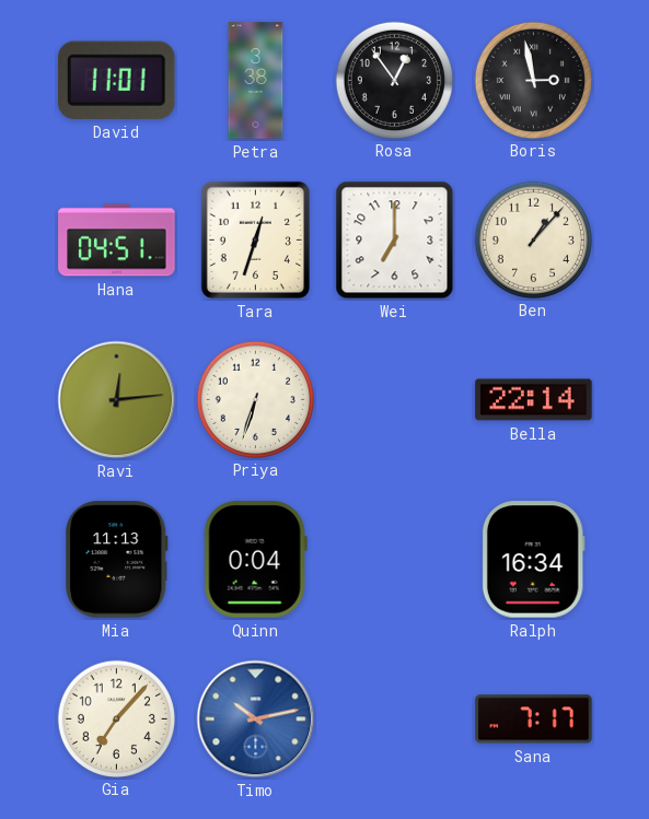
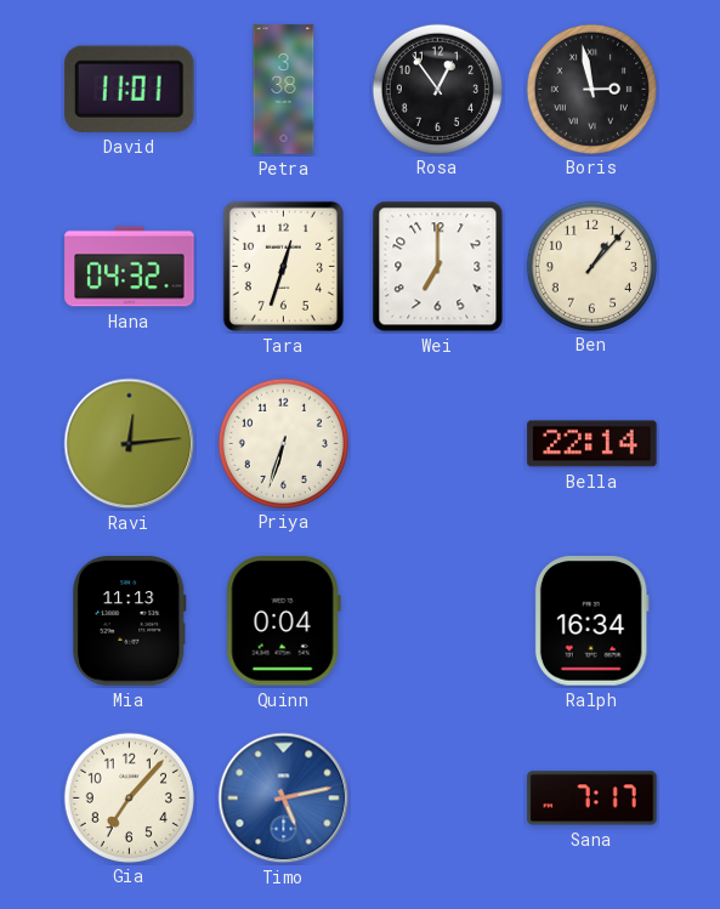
Hana: 04:51 -> 04:32
Timo: 10:13 -> 5:13
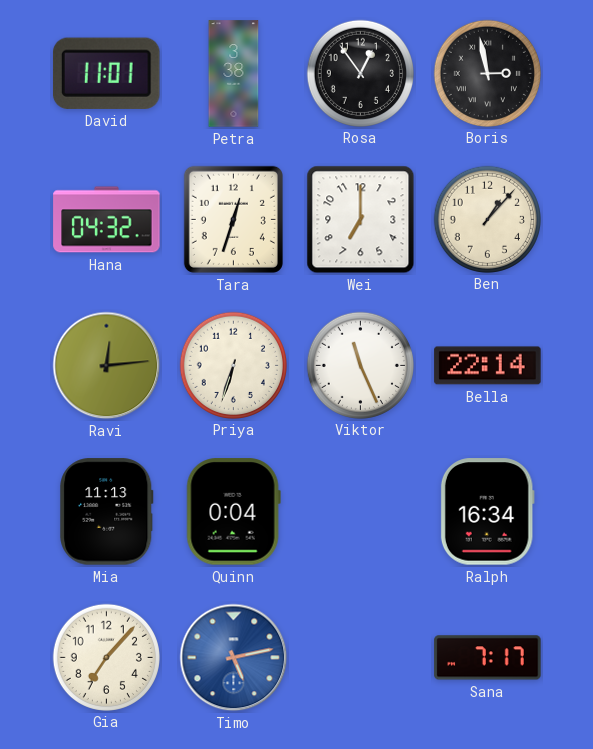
Viktor: none -> 11:26
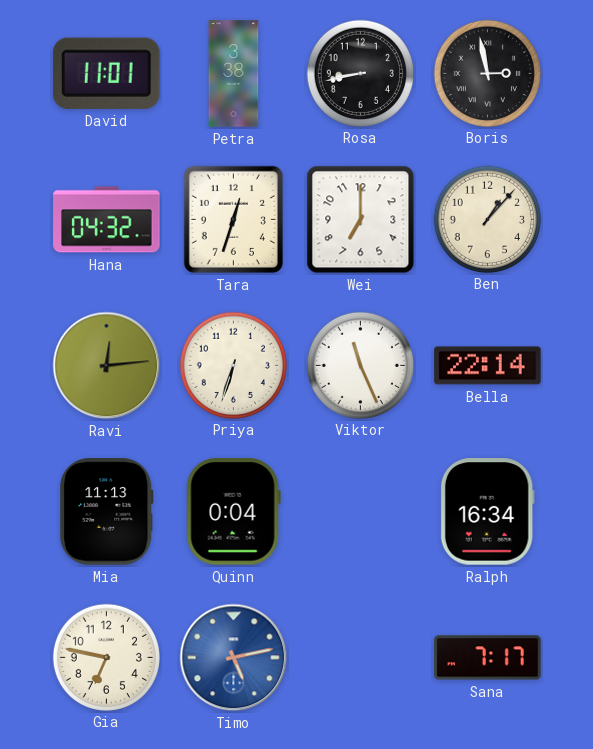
Rosa: 12:54 -> 8:43
Gia: 7:07 -> 6:47
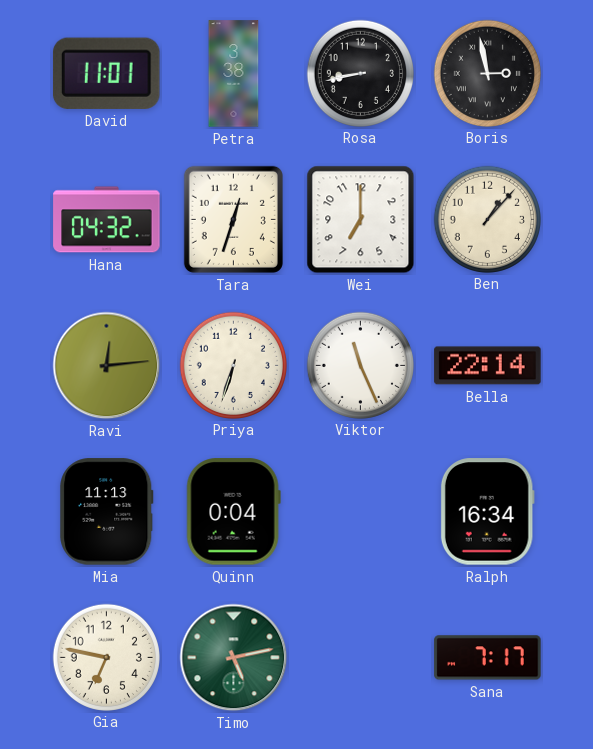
Timo dial: blue -> green
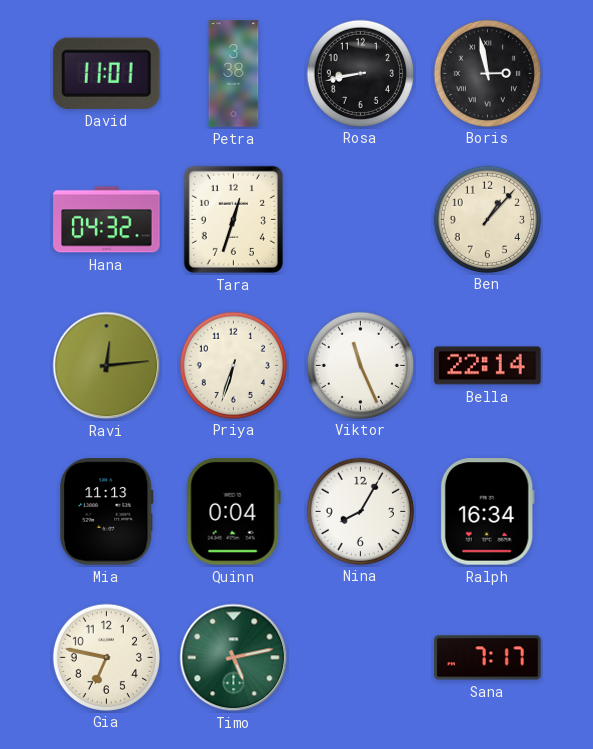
Wei: 7:00 -> none
Nina: none -> 8:05
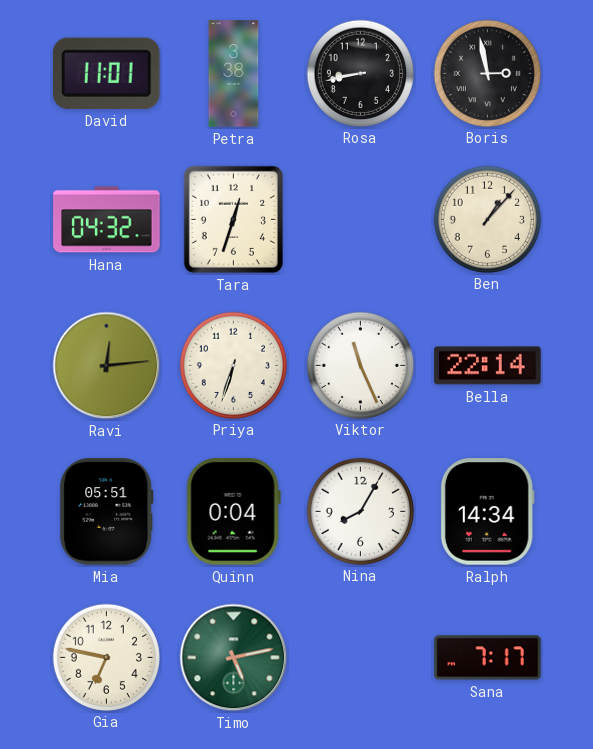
Mia: 11:13 -> 05:51
Ralph: 16:34 -> 14:34
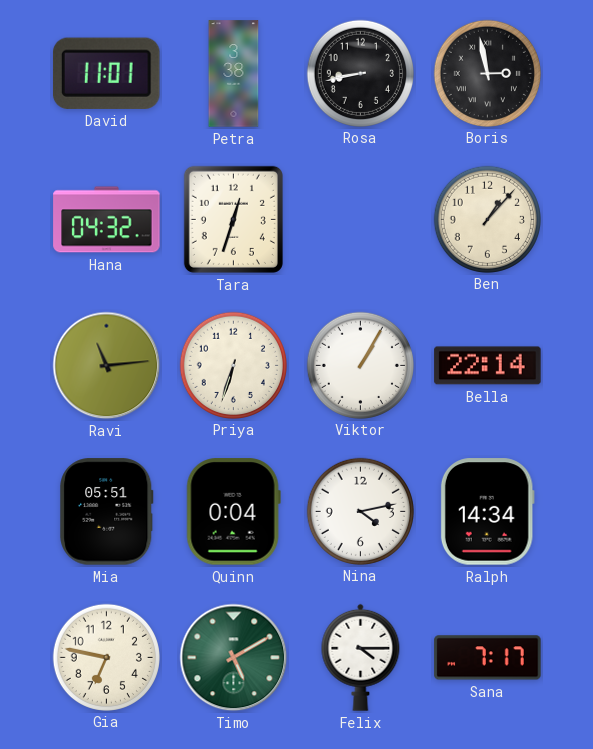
Ravi: 12:14 -> 11:14
Viktor: 11:26 -> 1:05
Nina: 8:05 -> 4:13
Timo: 5:13 -> 5:10
Felix: none -> 4:15
